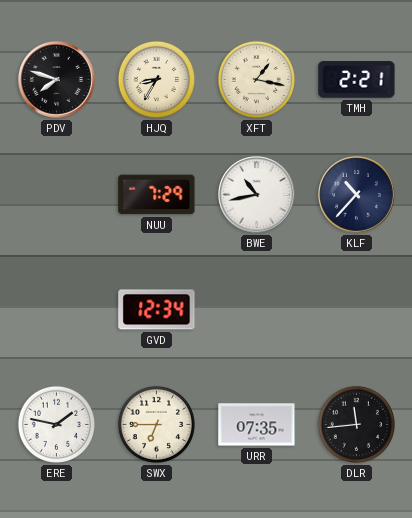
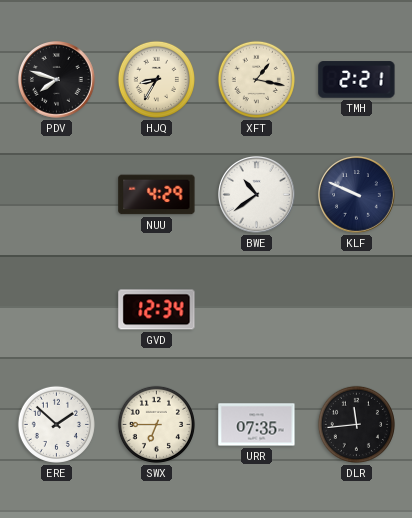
NUU: 7:29 -> 4:29
BWE: 10:43 -> 10:39
KLF: 10:37 -> 9:49
ERE: 1:47 -> 1:52
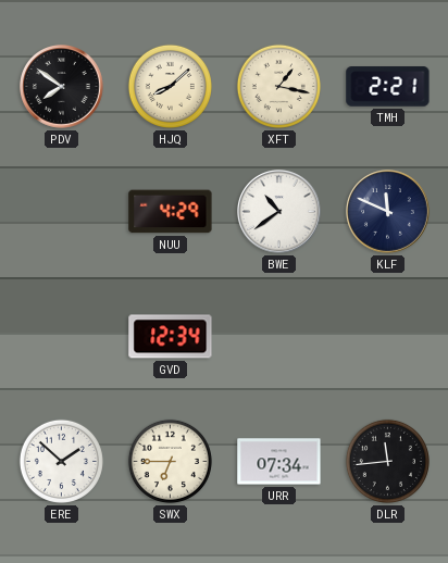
PDV: 7:48 -> 7:51
HJQ: 8:35 -> 8:08
KLF: 9:49 -> 11:49
URR: 07:35 -> 07:34
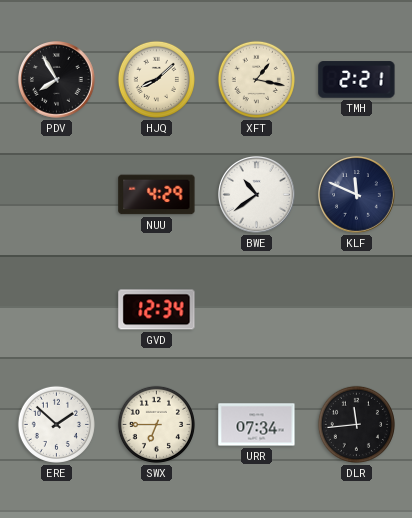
PDV: 7:51 -> 7:55
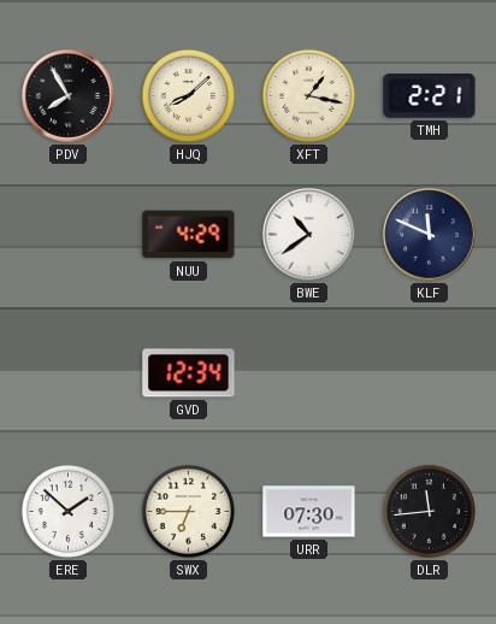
URR: 07:34 -> 07:30
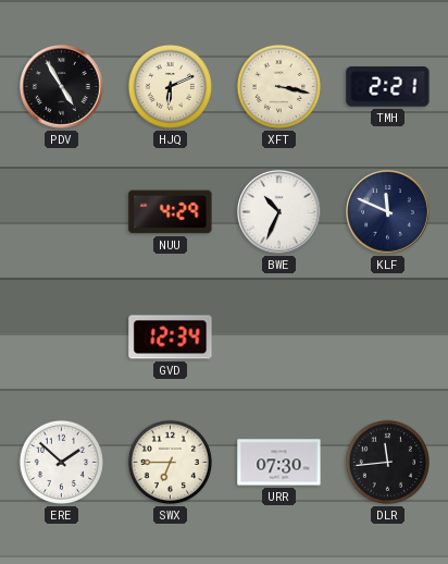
PDV: 7:55 -> 4:55
HJQ: 8:08 -> 6:11
XFT: 1:17 -> 3:17
BWE: 10:39 -> 10:34
